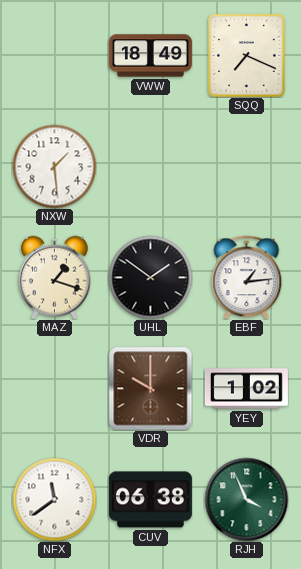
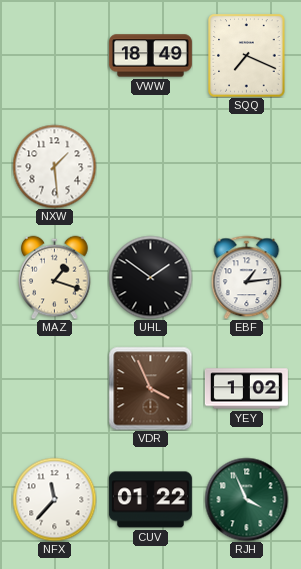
VDR: 10:00 -> 3:56
NFX: 11:39 -> 11:37
CUV: 06:38 -> 01:22
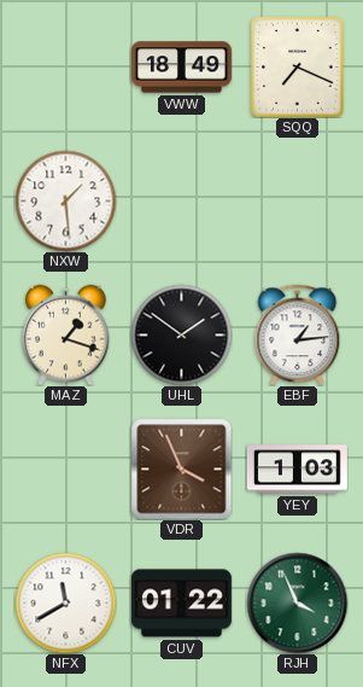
YEY: 1:02 -> 1:03
NFX: 11:37 -> 11:40
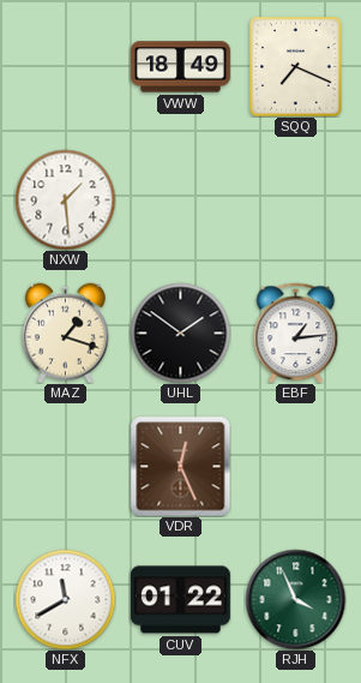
VDR: 3:56 -> 12:26
YEY: 1:03 -> none
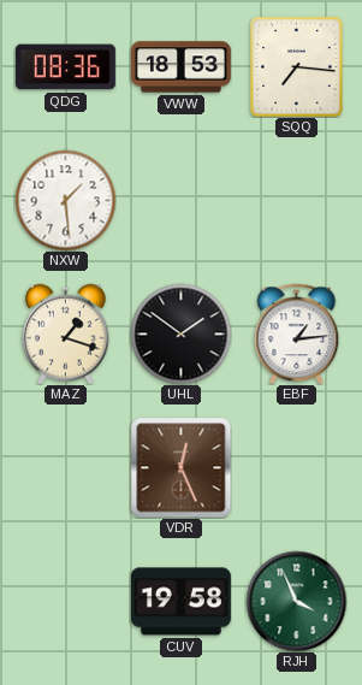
QDG: none -> 08:36
VWW: 18:49 -> 18:53
SQQ: 7:19 -> 7:16
NFX: 11:40 -> none
CUV: 01:22 -> 19:58
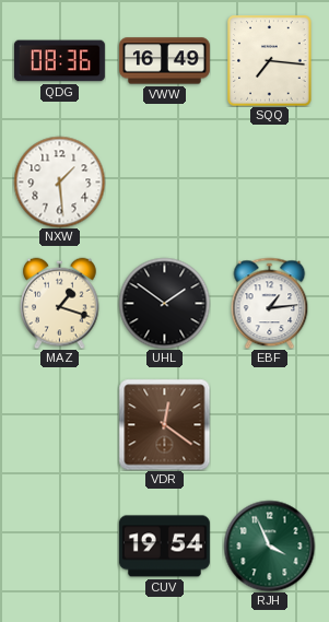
VWW: 18:53 -> 16:49
VDR: 12:26 -> 12:21
CUV: 19:58 -> 19:54
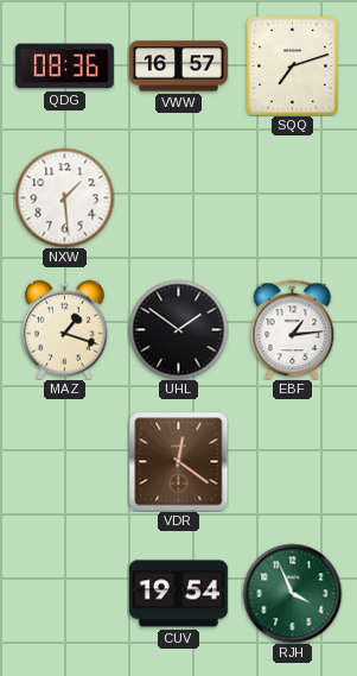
VWW: 16:49 -> 16:57
SQQ: 7:16 -> 7:12
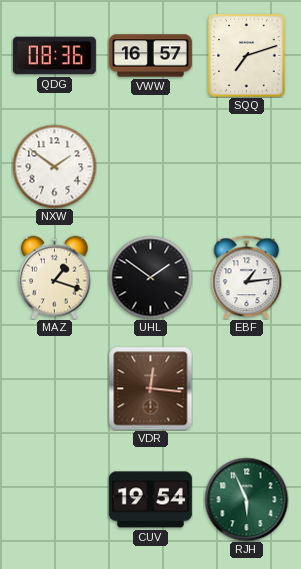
NXW: 1:29 -> 1:51
VDR: 12:21 -> 12:16
RJH: 3:56 -> 5:56
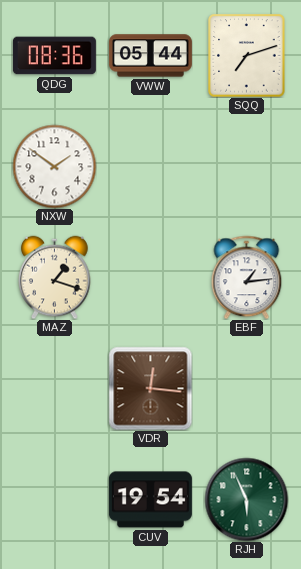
VWW: 16:57 -> 05:44
UHL: 1:51 -> none
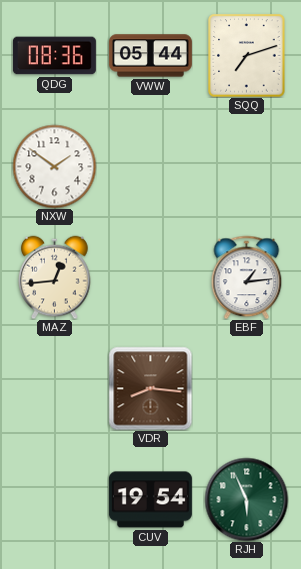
MAZ: 1:18 -> 12:44
VDR: 12:16 -> 8:16
